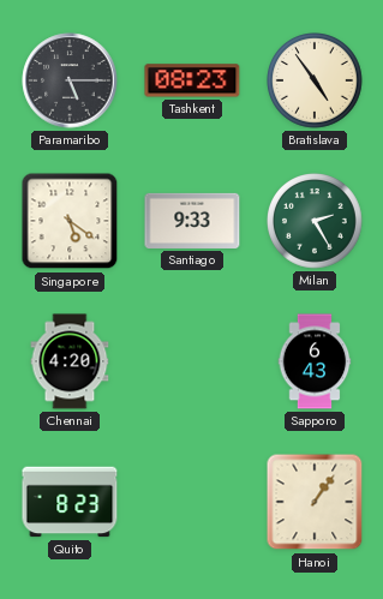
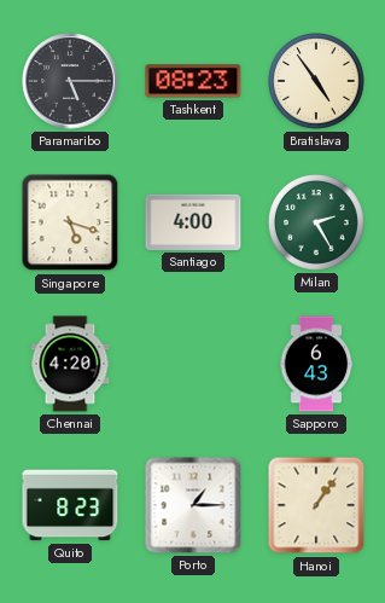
Singapore: 5:21 -> 5:18
Santiago: 9:33 -> 4:00
Porto: none -> 1:15
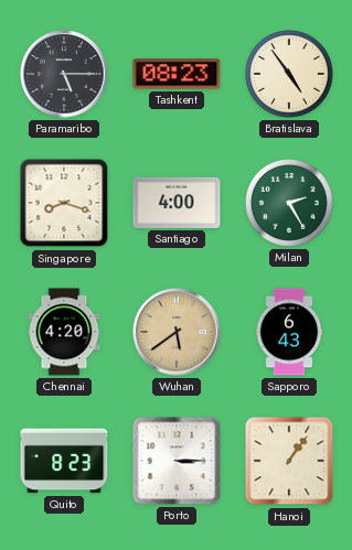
Singapore: 5:18 -> 8:18
Wuhan: none -> 5:39
Porto: 1:15 -> 3:15
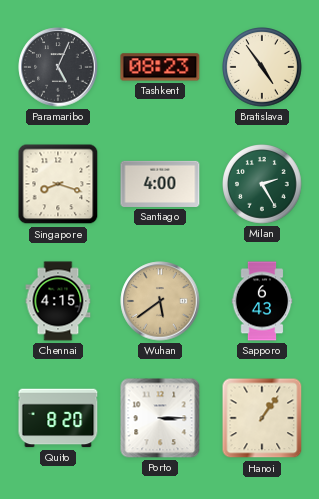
Paramaribo: 5:15 -> 5:04
Chennai: 4:20 -> 4:15
Quito: 8:23 -> 8:20
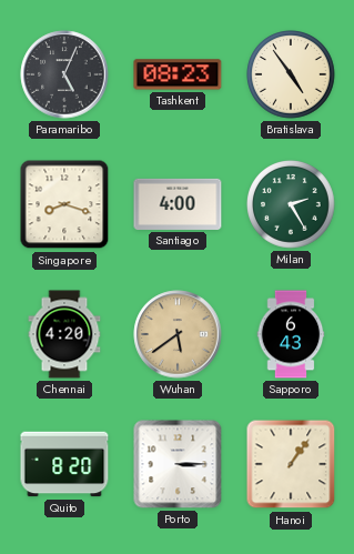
Chennai: 4:15 -> 4:20
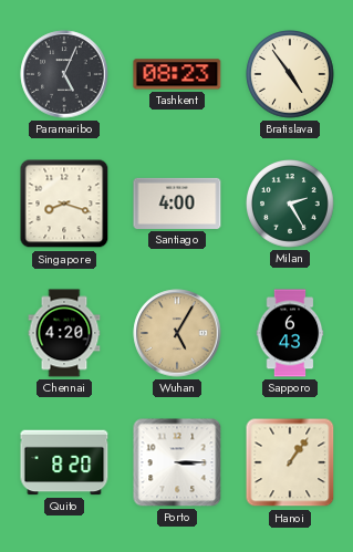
Wuhan: 5:39 -> 5:05
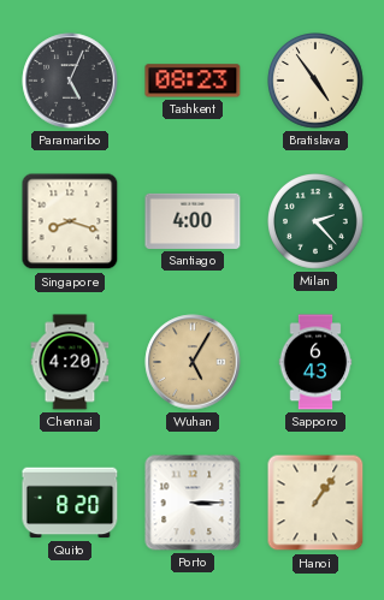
Milan: 2:25 -> 2:23
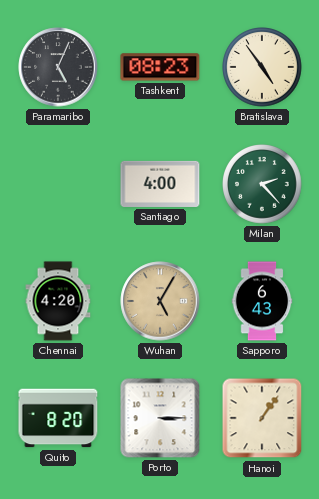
Singapore: 8:18 -> none
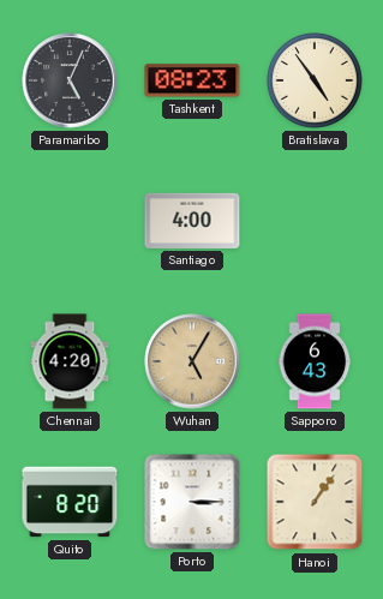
Milan: 2:23 -> none
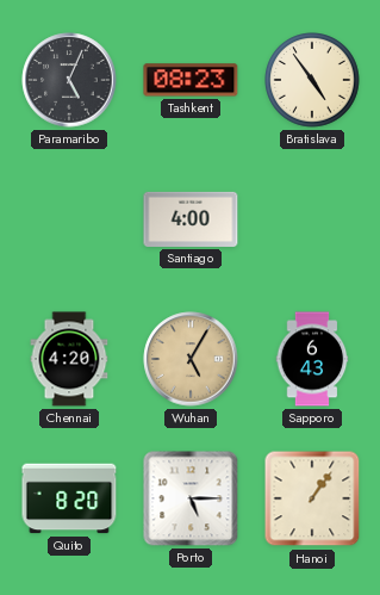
Porto: 3:15 -> 5:15
